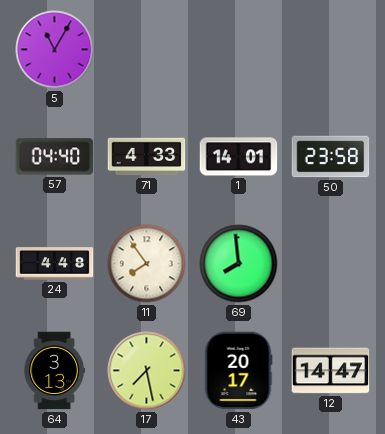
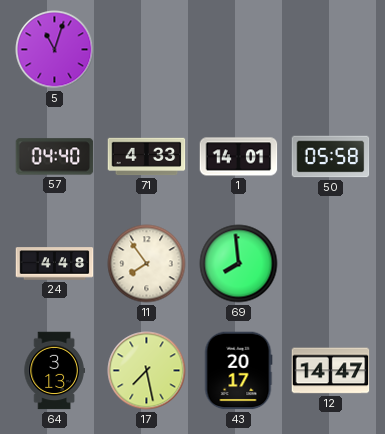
5: 11:05 -> 11:03
50: 23:58 -> 05:58
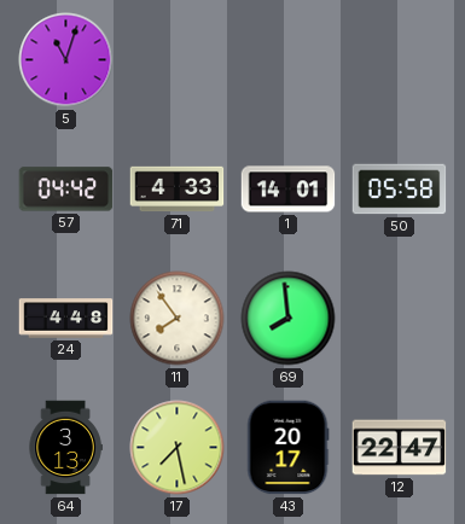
57: 04:40 -> 04:42
12: 14:47 -> 22:47
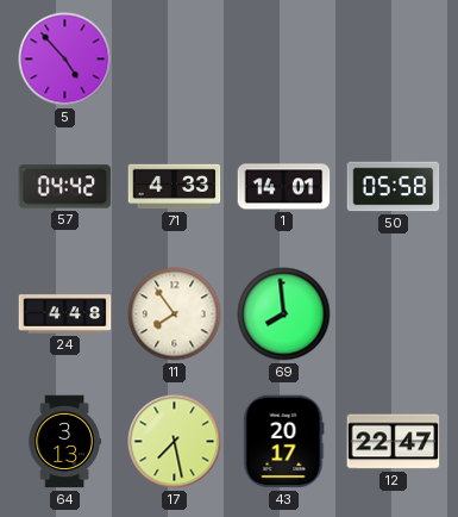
5: 11:03 -> 4:53
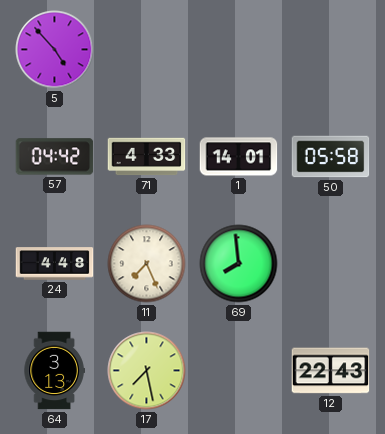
11: 7:54 -> 7:26
43: 20:17 -> none
12: 22:47 -> 22:43
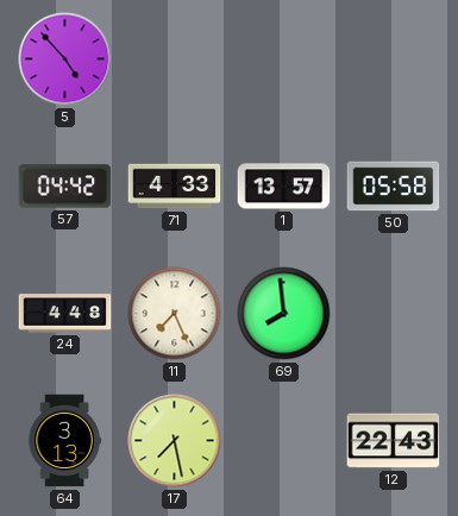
1: 14:01 -> 13:57
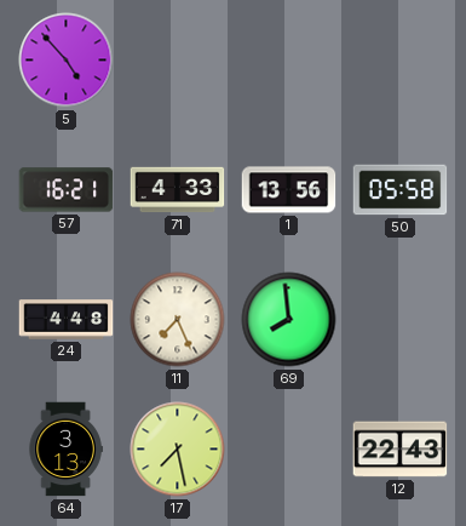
57: 04:42 -> 16:21
1: 13:57 -> 13:56
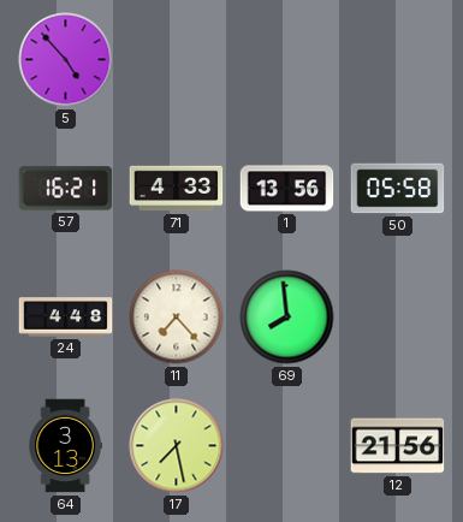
11: 7:26 -> 7:23
12: 22:43 -> 21:56
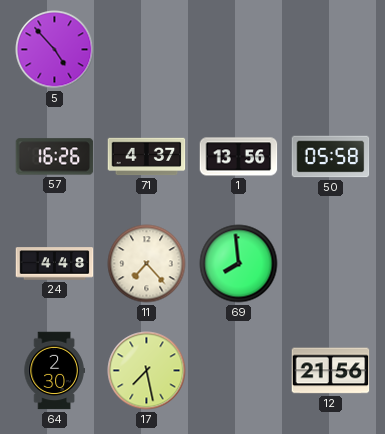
57: 16:21 -> 16:26
71: 4:33 -> 4:37
64: 3:13 -> 2:30
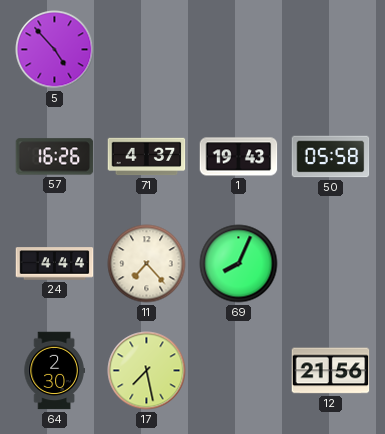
1: 13:56 -> 19:43
24: 4:48 -> 4:44
69: 7:59 -> 8:04
